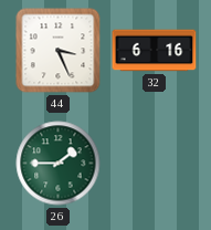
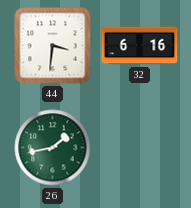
44: 3:26 -> 3:31
26: 1:45 -> 1:43
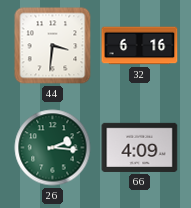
26: 1:43 -> 2:16
66: none -> 4:09
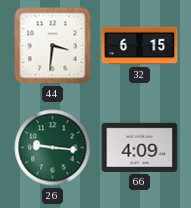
32: 6:16 -> 6:15
26: 2:16 -> 9:16
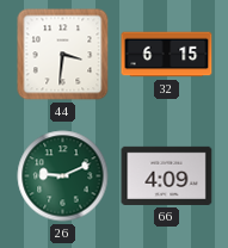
26: 9:16 -> 9:11
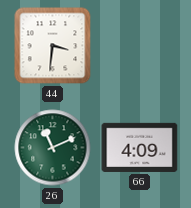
32: 6:15 -> none
26: 9:11 -> 11:11
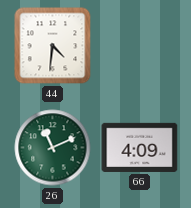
44: 3:31 -> 4:31
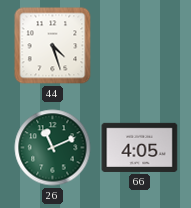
44: 4:31 -> 4:27
66: 4:09 -> 4:05
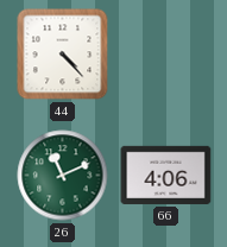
44: 4:27 -> 4:23
66: 4:05 -> 4:06
